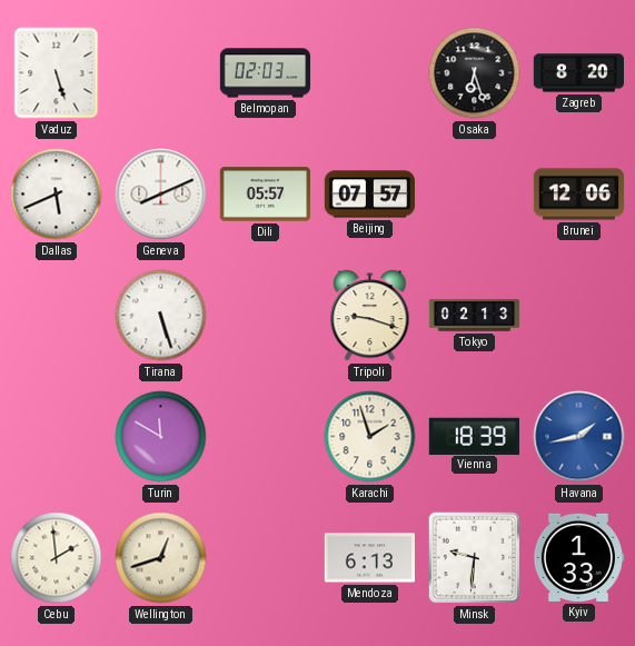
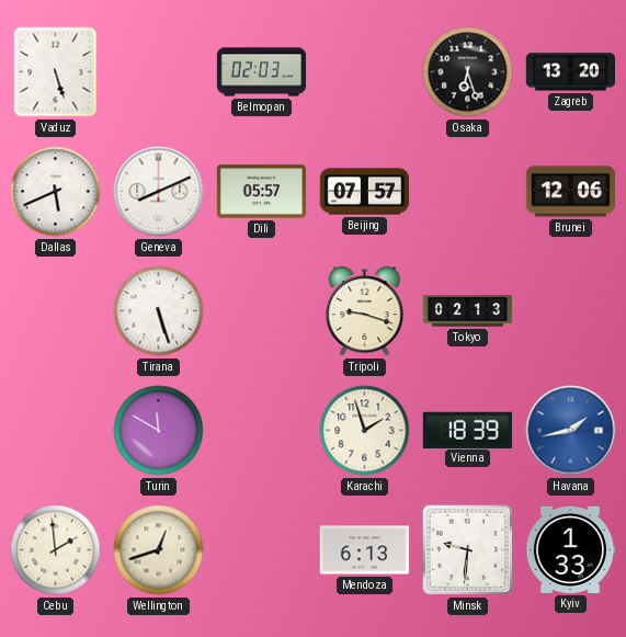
Zagreb: 8:20 -> 13:20
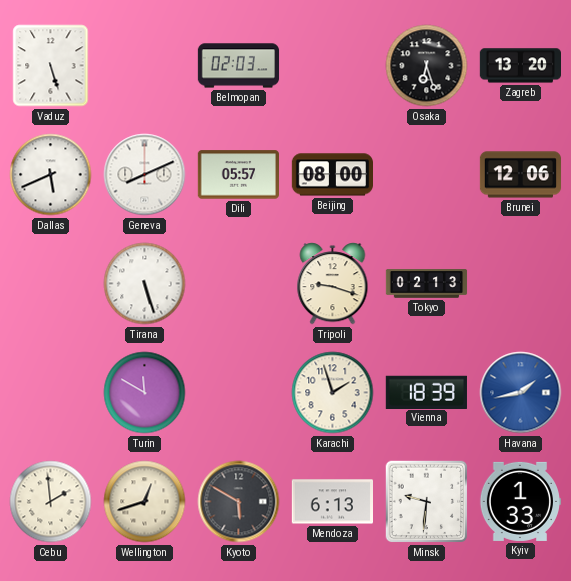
Beijing: 07:57 -> 08:00
Kyoto: none -> 5:50
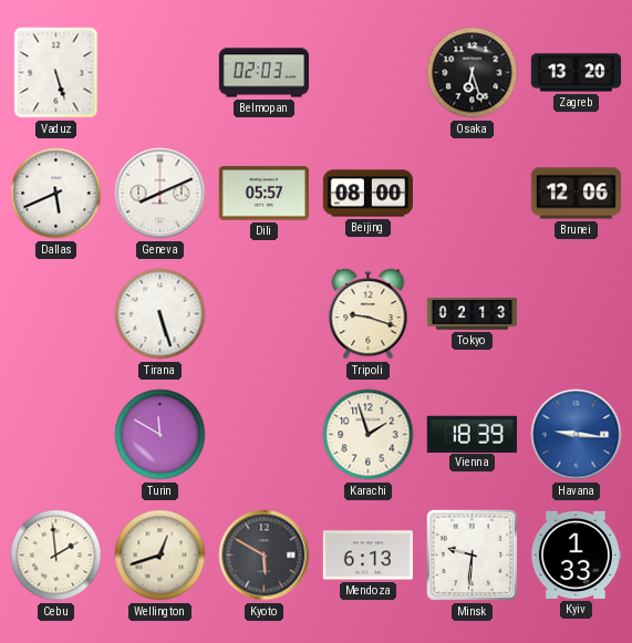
Havana: 1:43 -> 9:16
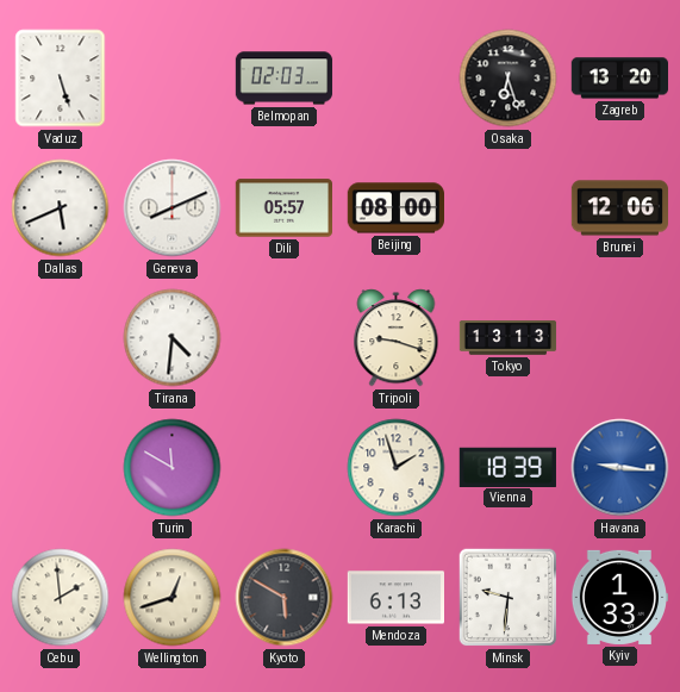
Tirana: 5:27 -> 4:31
Tokyo: 02:13 -> 13:13
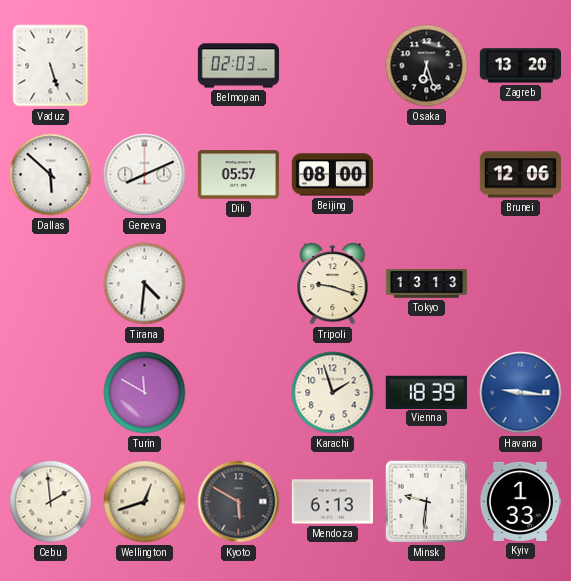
Dallas: 5:41 -> 5:52
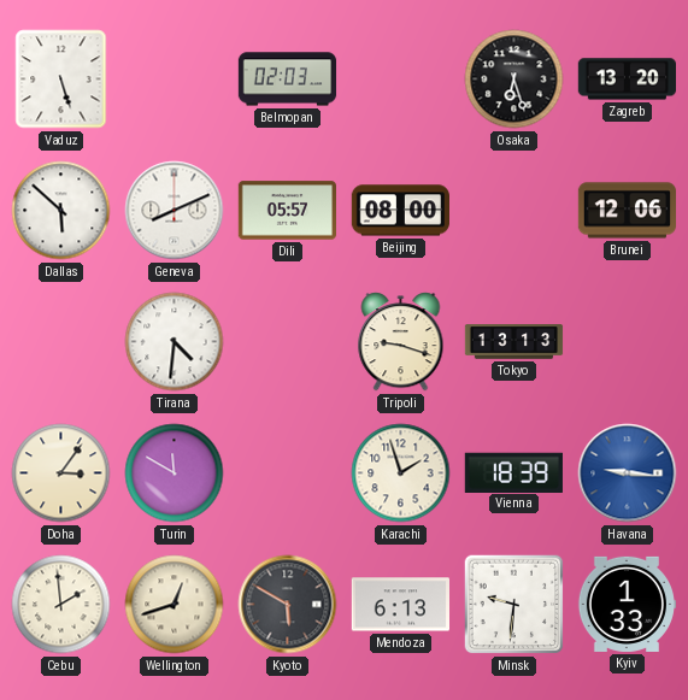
Doha: none -> 3:06
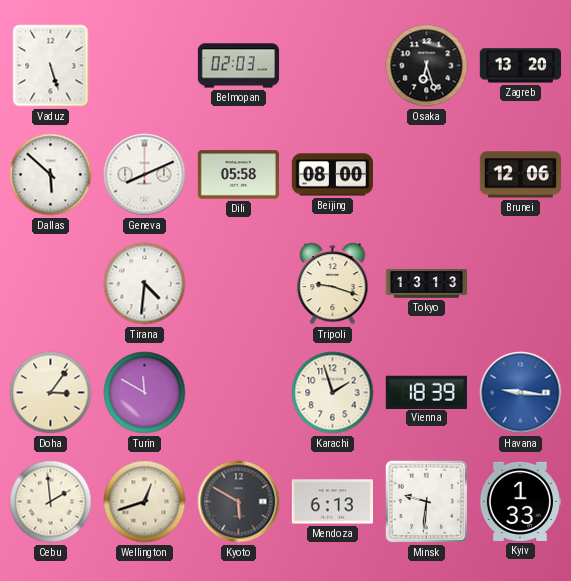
Dili: 05:57 -> 05:58
